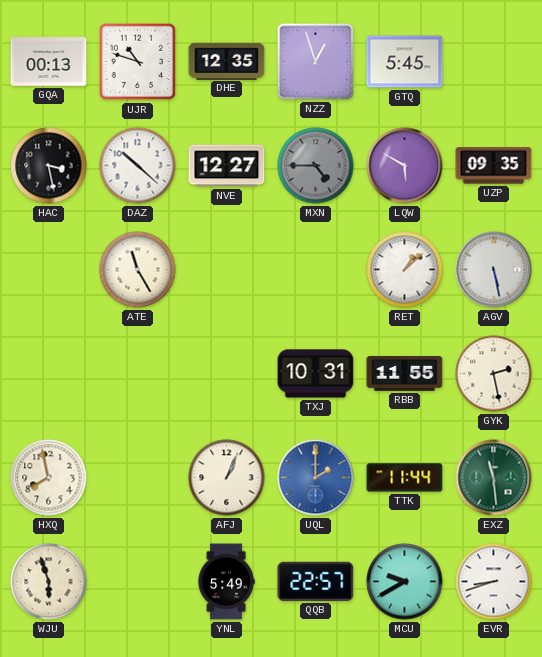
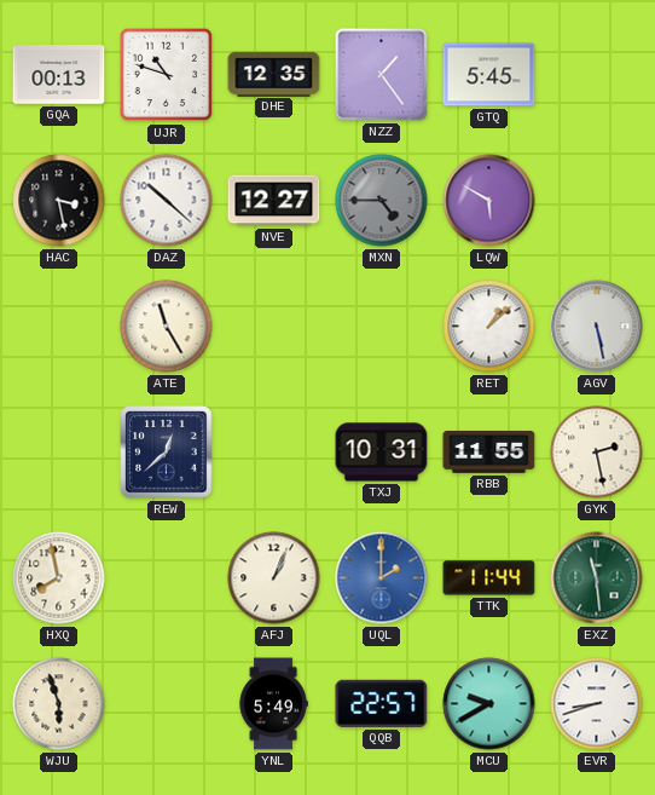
NZZ: 12:57 -> 1:24
UZP: 09:35 -> none
REW: none -> 12:38
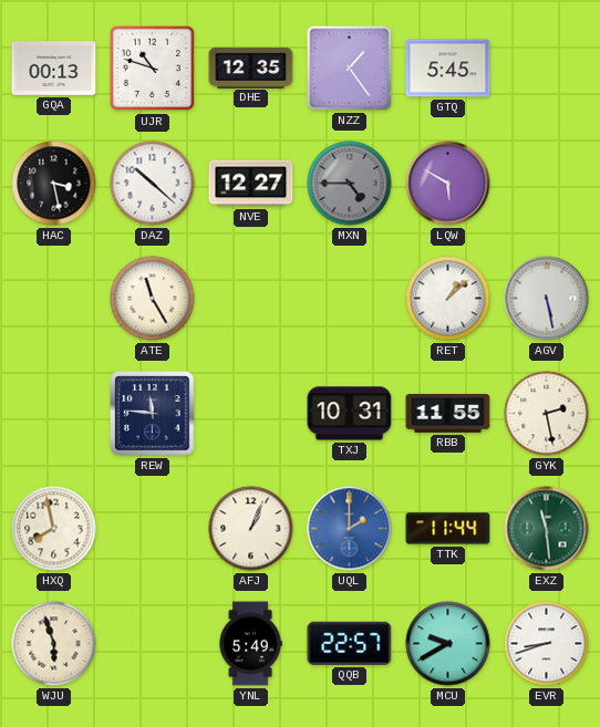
REW: 12:38 -> 11:46
